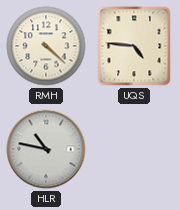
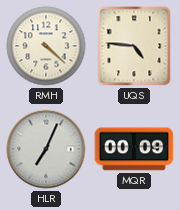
HLR: 10:47 -> 7:04
MQR: none -> 00:09
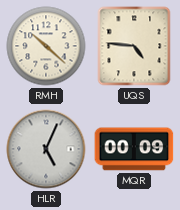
RMH: 4:22 -> 10:22
HLR: 7:04 -> 5:04
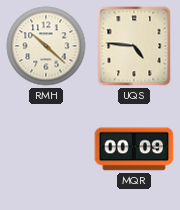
HLR: 5:04 -> none
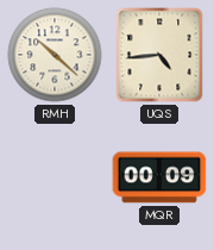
UQS: 4:46 -> 4:44
